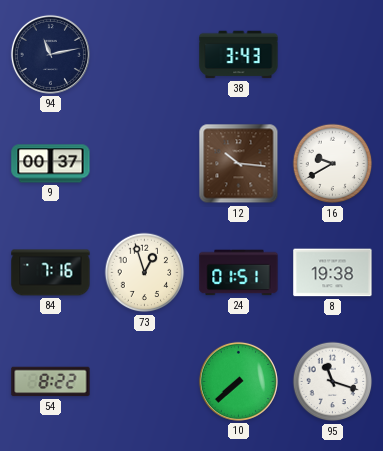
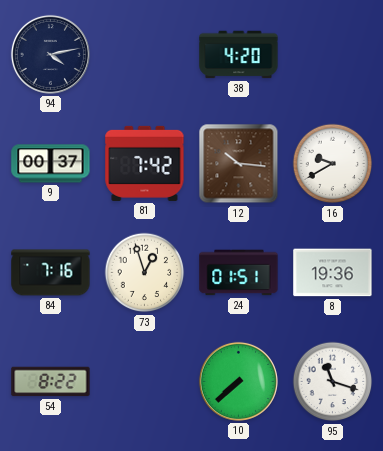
94: 11:13 -> 4:13
38: 3:43 -> 4:20
81: none -> 7:42
8: 19:38 -> 19:36
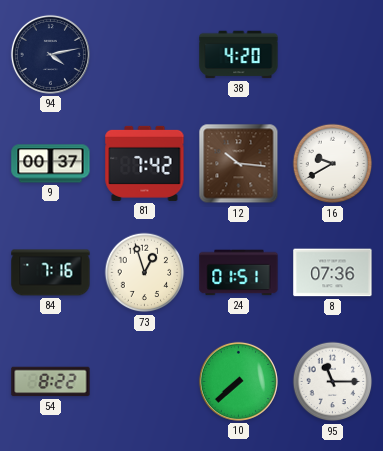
8: 19:36 -> 07:36
95: 11:18 -> 11:15
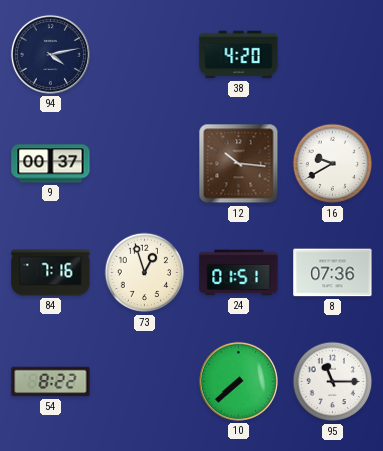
81: 7:42 -> none
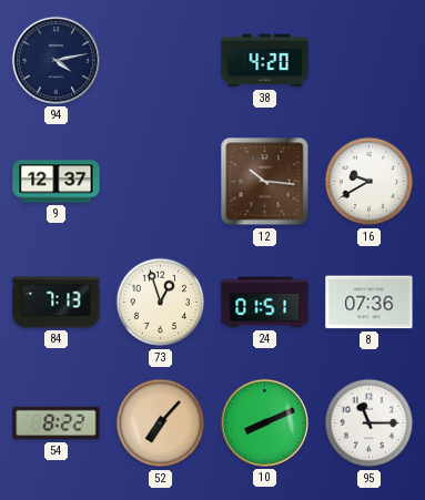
9: 00:37 -> 12:37
84: 7:16 -> 7:13
52: none -> 7:07
10: 7:38 -> 8:11
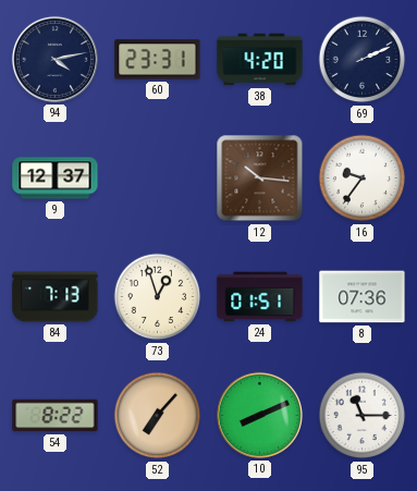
60: none -> 23:31
69: none -> 2:11
16: 9:40 -> 9:36
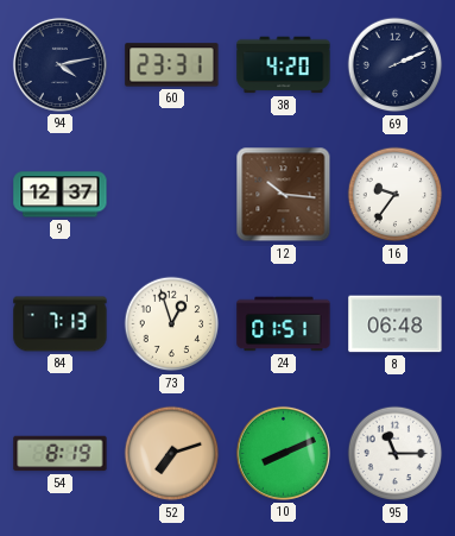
8: 07:36 -> 06:48
54: 8:22 -> 8:19
52: 7:07 -> 7:12
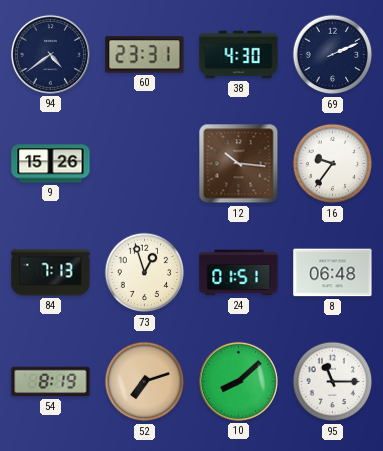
94: 4:13 -> 4:39
38: 4:20 -> 4:30
9: 12:37 -> 15:26
10: 8:11 -> 8:08
